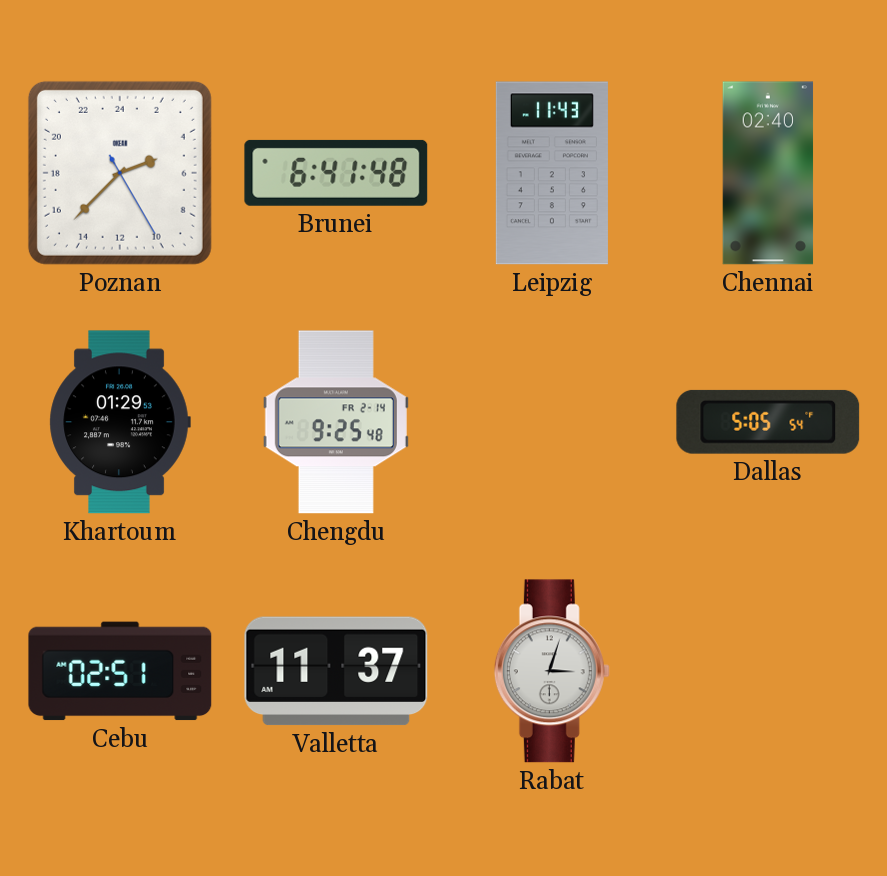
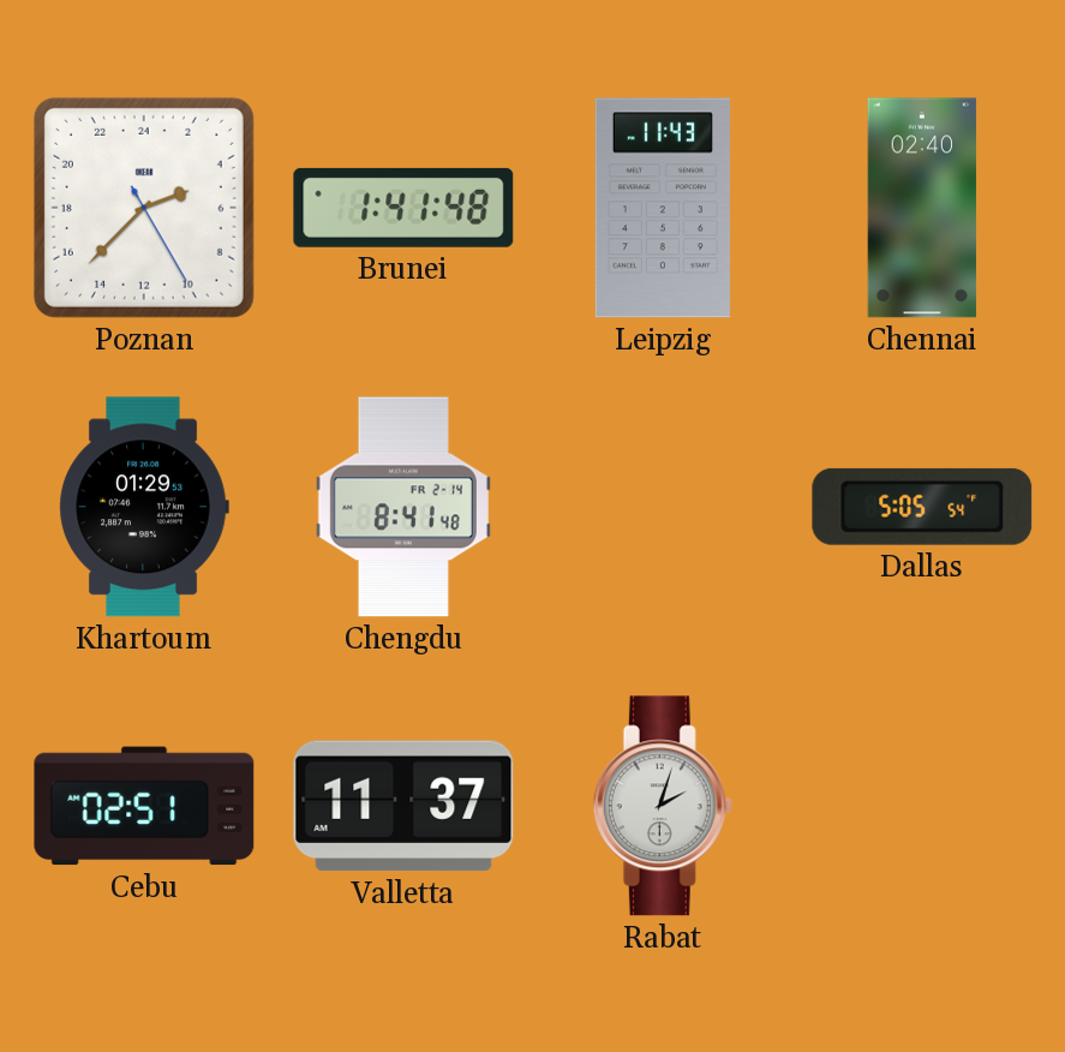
Brunei: 6:41 -> 1:41
Chengdu: 9:25 -> 8:41
Rabat: 3:03 -> 2:03
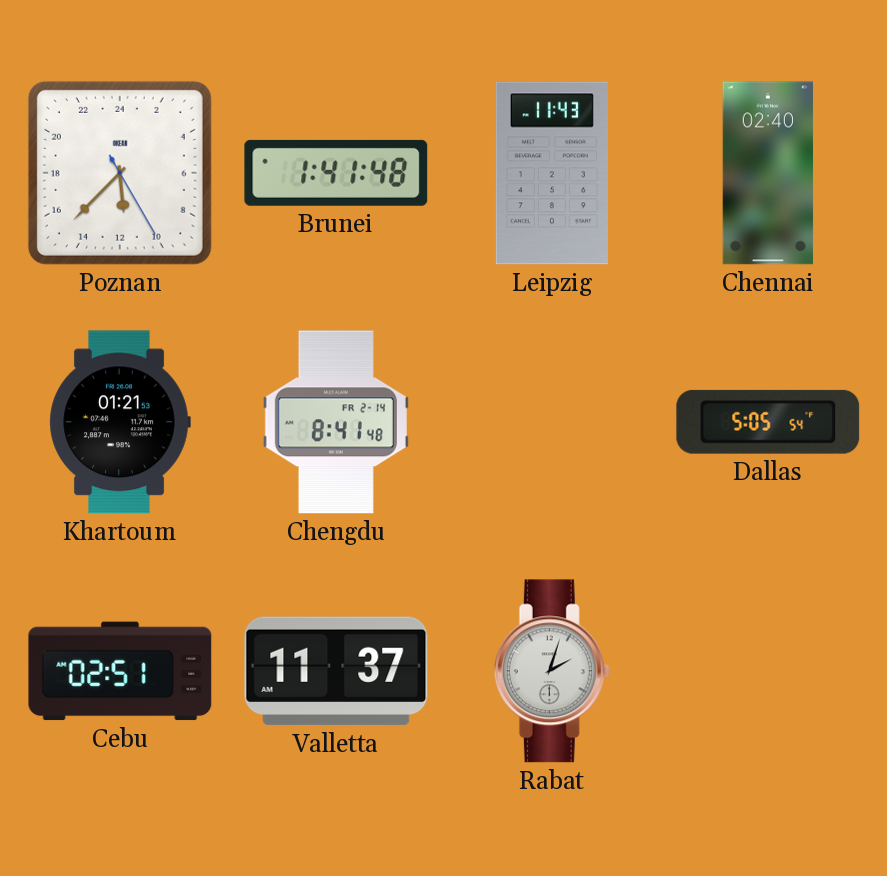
Poznan: 4:37 -> 11:37
Khartoum: 01:29 -> 01:21
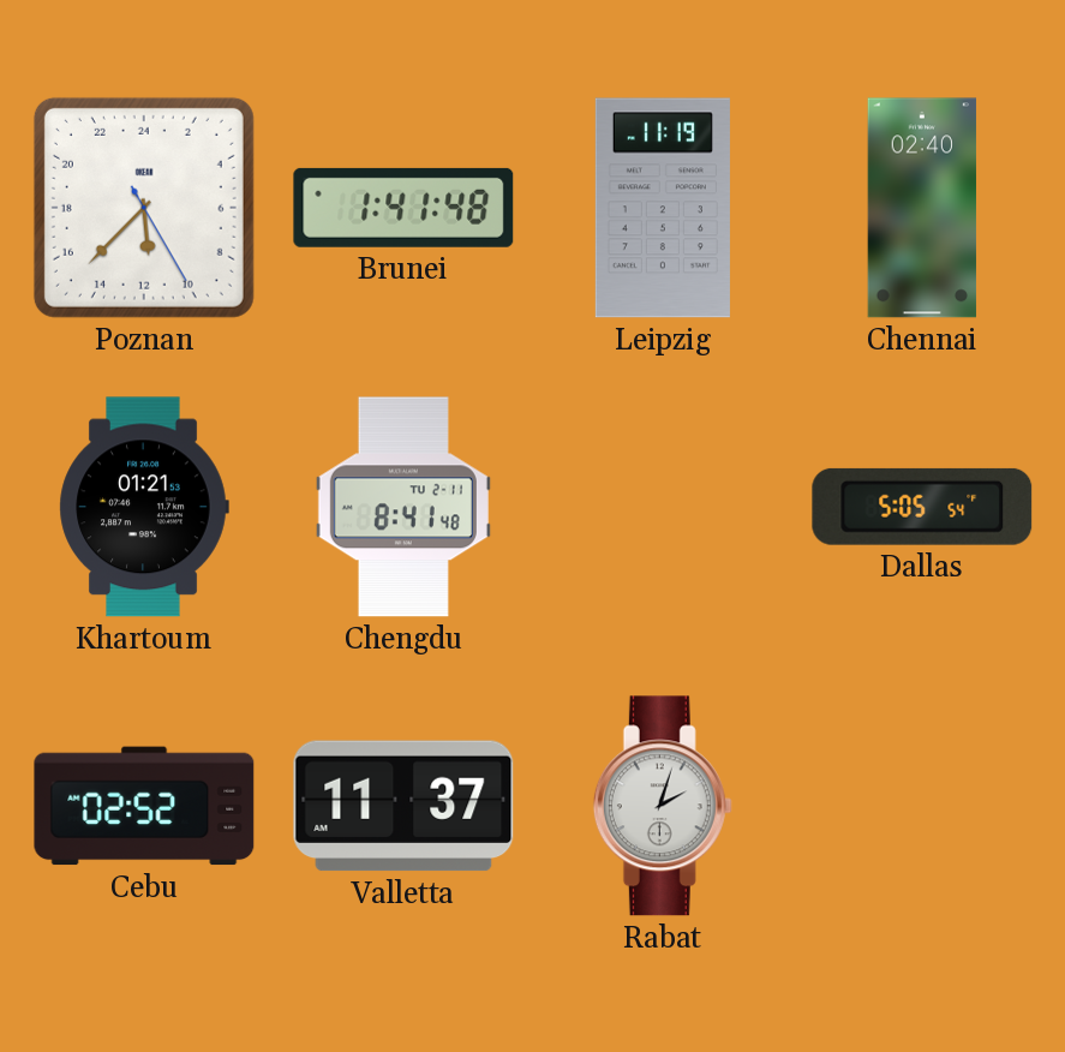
Leipzig: 11:43 -> 11:19
Chengdu date: FR 2-14 -> TU 2-11
Cebu: 02:51 -> 02:52
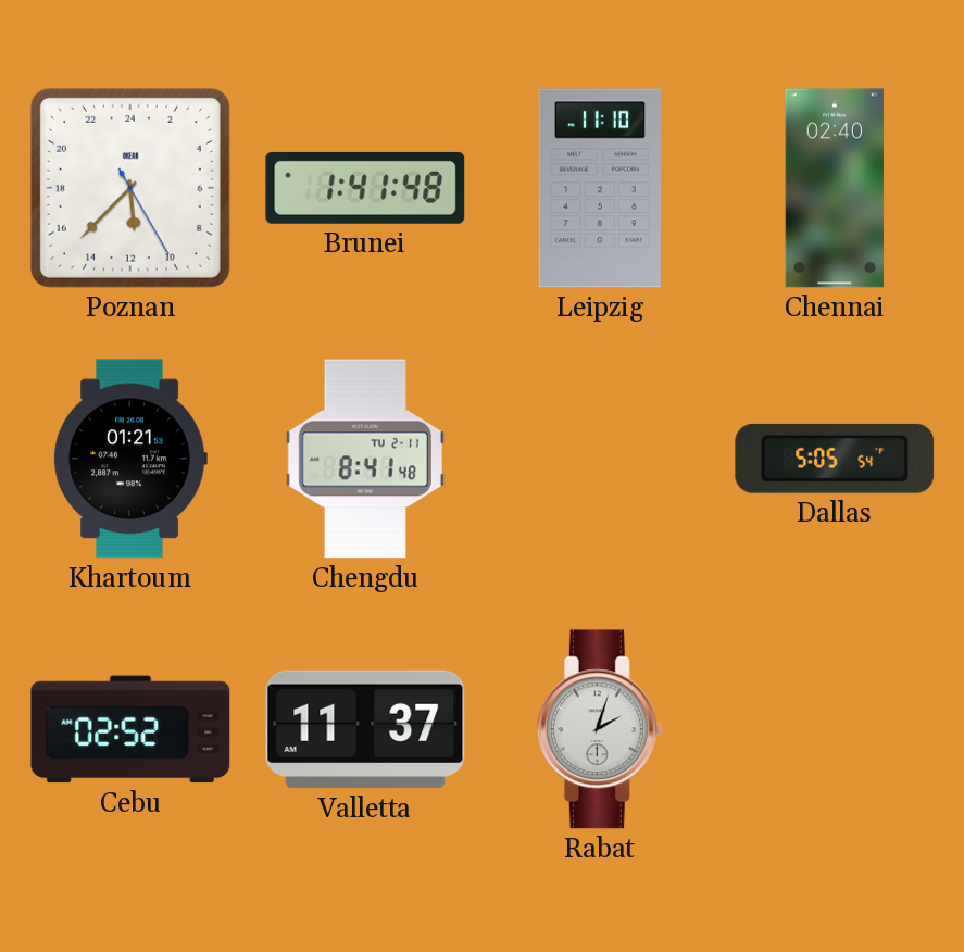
Leipzig: 11:19 -> 11:10
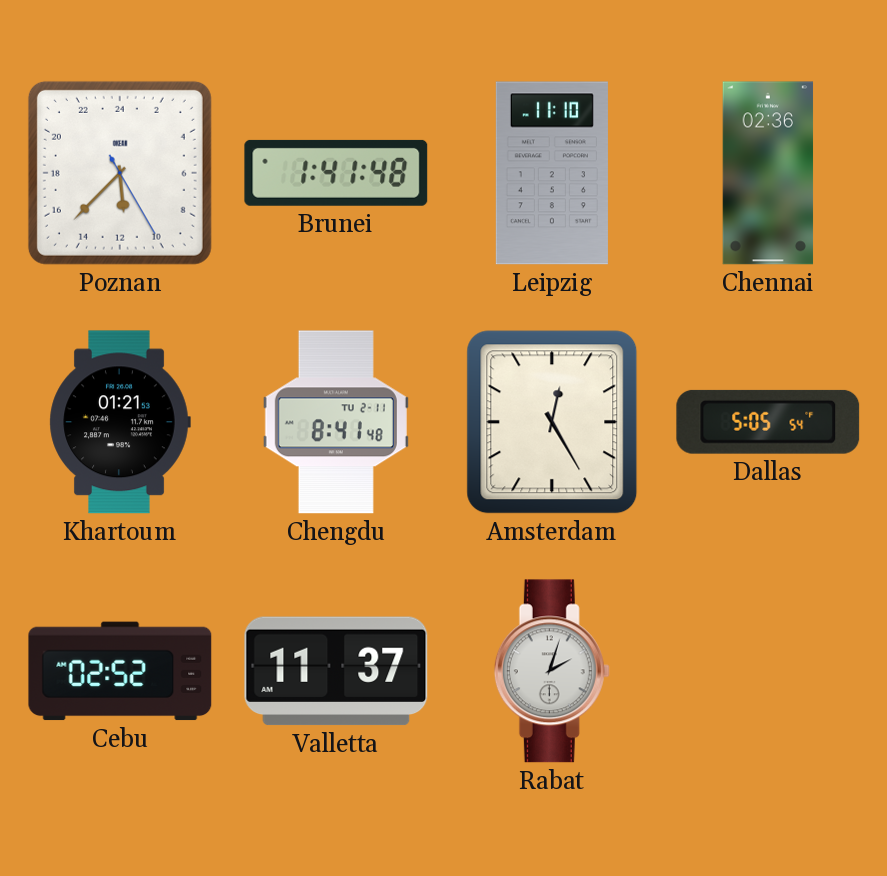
Chennai: 02:40 -> 02:36
Amsterdam: none -> 12:25
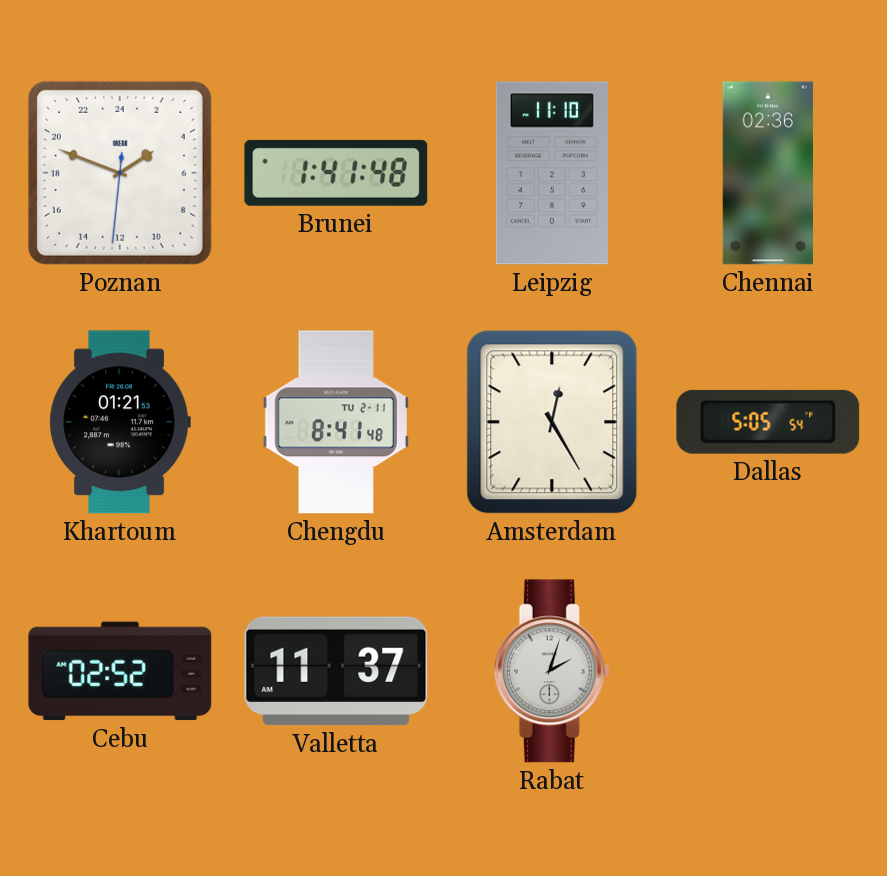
Poznan: 11:37 -> 3:48
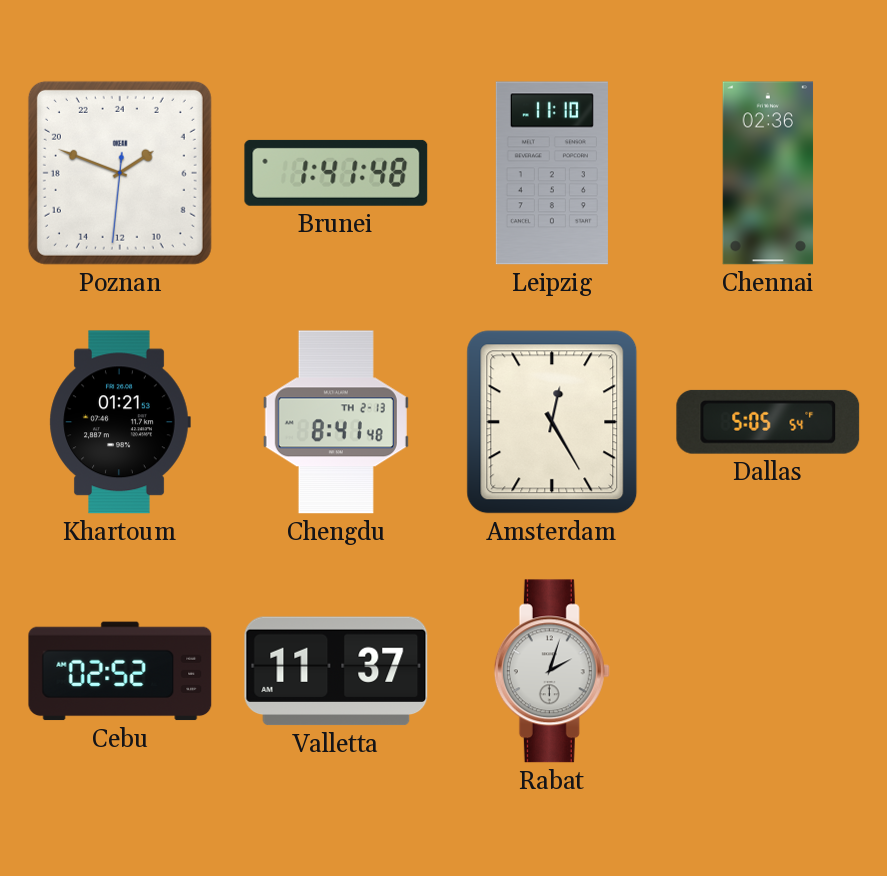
Chengdu date: TU 2-11 -> TH 2-13
